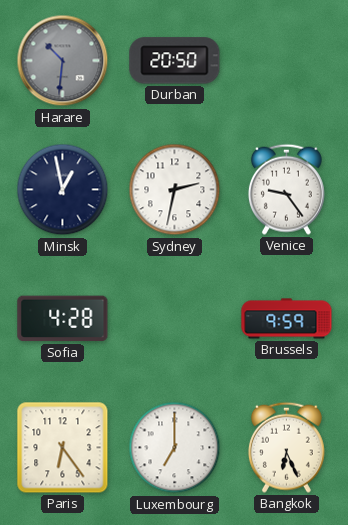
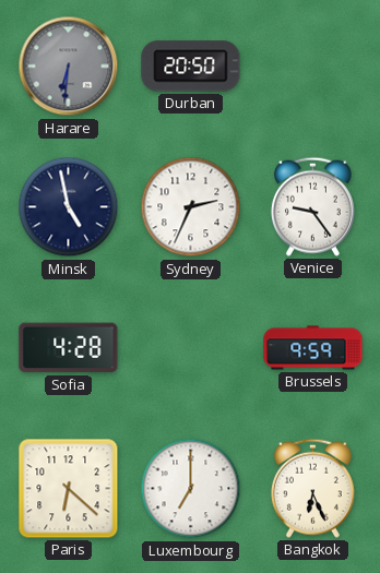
Harare: 10:31 -> 6:31
Minsk: 12:58 -> 4:58
Sydney: 2:32 -> 2:34
Paris: 6:24 -> 6:22
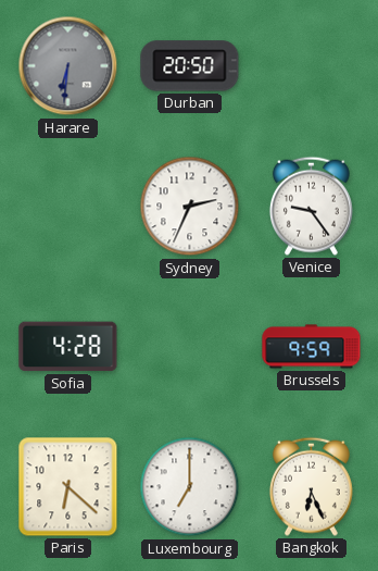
Minsk: 4:58 -> none
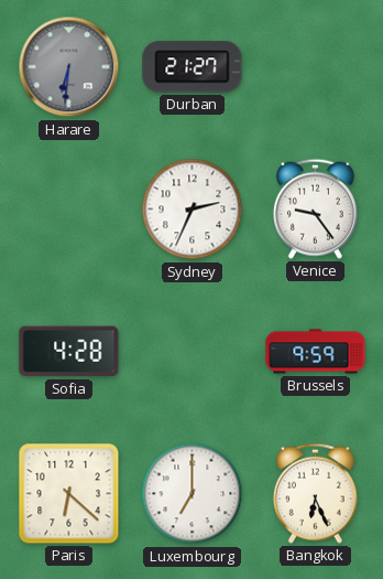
Durban: 20:50 -> 21:27
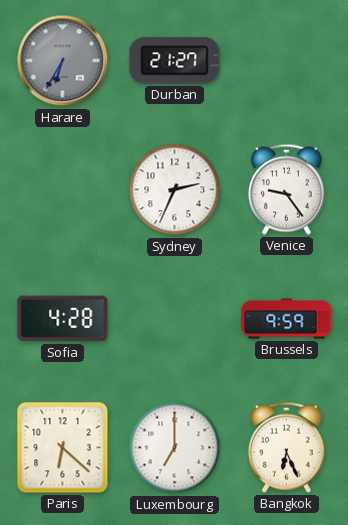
Harare: 6:31 -> 6:35
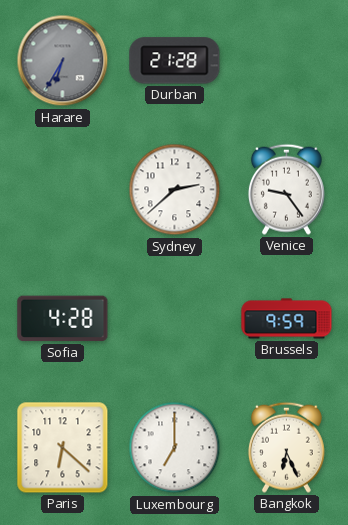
Durban: 21:27 -> 21:28
Sydney: 2:34 -> 2:38
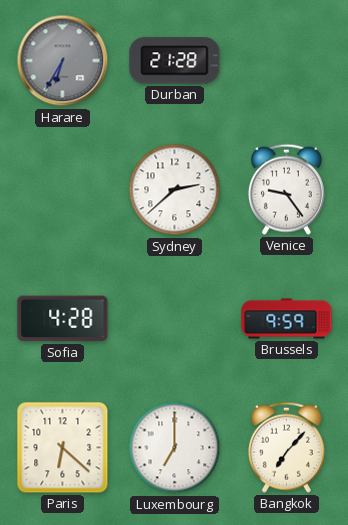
Bangkok: 6:26 -> 7:07
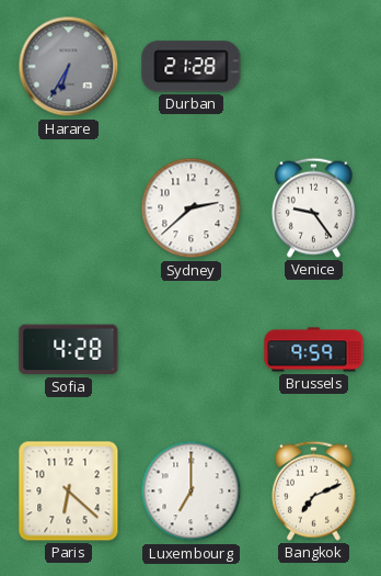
Bangkok: 7:07 -> 7:11
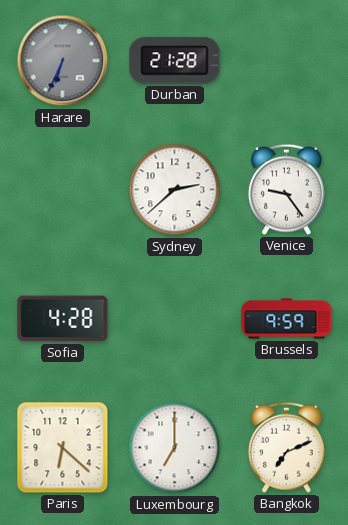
Harare: 6:35 -> 6:34
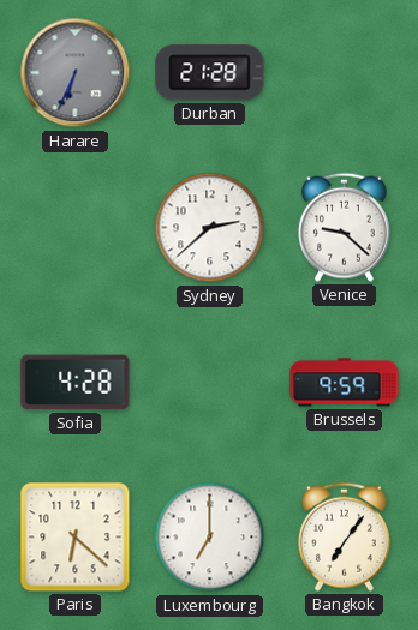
Venice: 9:24 -> 9:22
Bangkok: 7:11 -> 7:06
